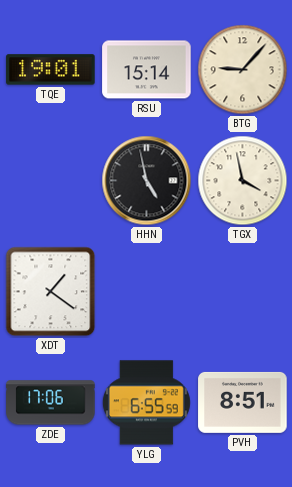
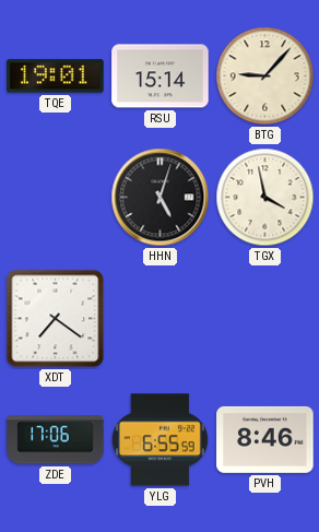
HHN: 4:58 -> 5:03
XDT: 1:21 -> 7:21
PVH: 8:51 -> 8:46
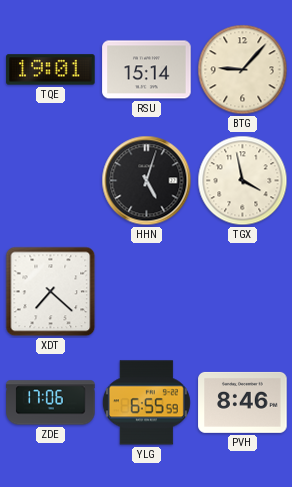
XDT: 7:21 -> 7:22
